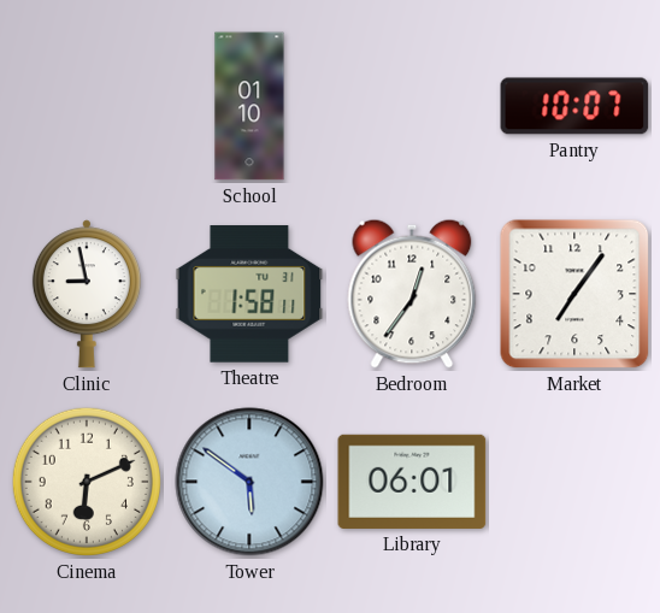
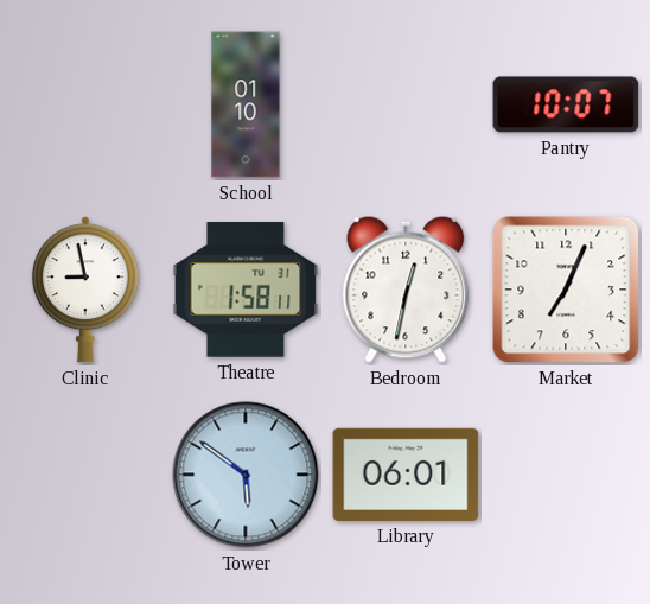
Bedroom: 12:36 -> 12:32
Market: 7:06 -> 7:04
Cinema: 6:11 -> none
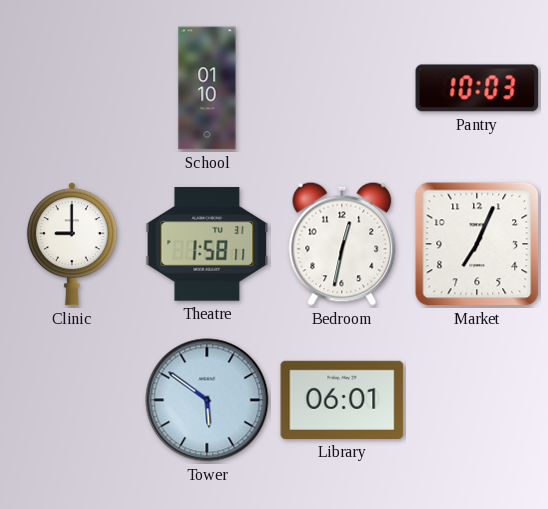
Pantry: 10:07 -> 10:03
Clinic: 8:58 -> 9:00
